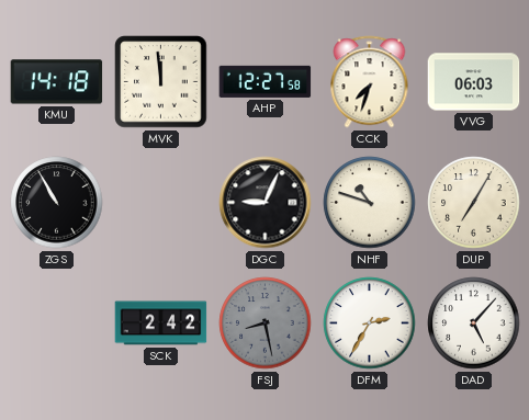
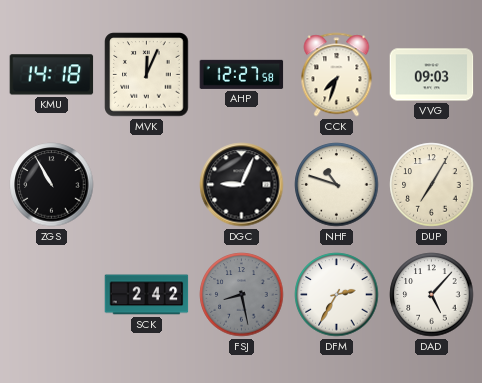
MVK: 11:59 -> 12:04
VVG: 06:03 -> 09:03
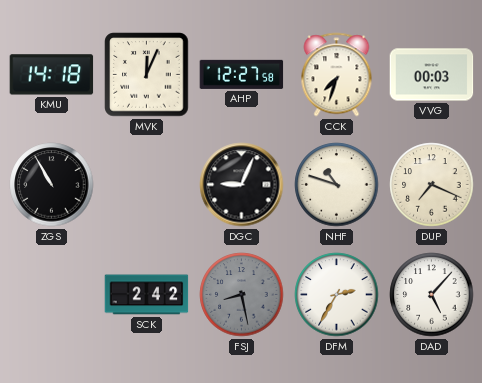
VVG: 09:03 -> 00:03
DUP: 7:05 -> 7:19
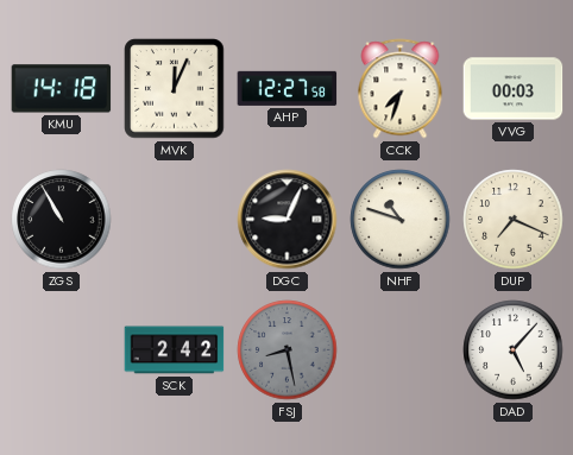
DFM: 2:35 -> none
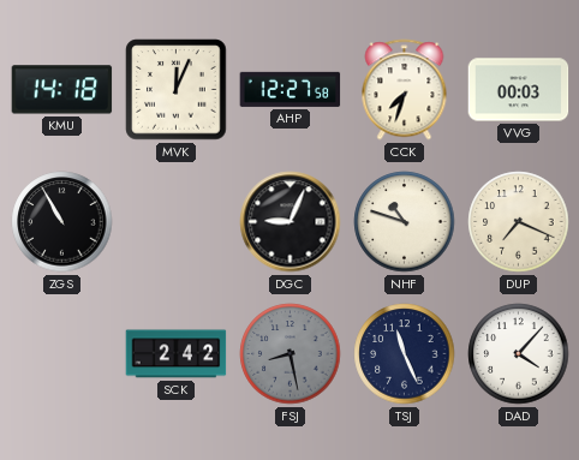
TSJ: none -> 11:26
DAD: 5:07 -> 4:07
